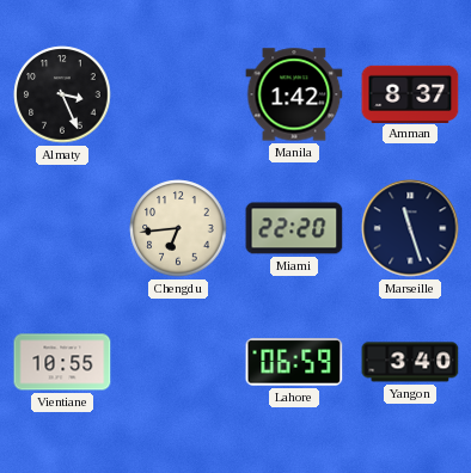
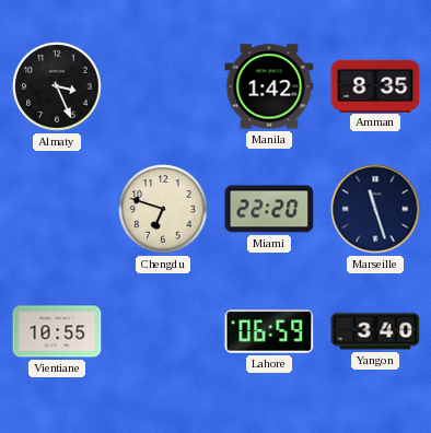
Amman: 8:37 -> 8:35
Chengdu: 6:44 -> 6:48
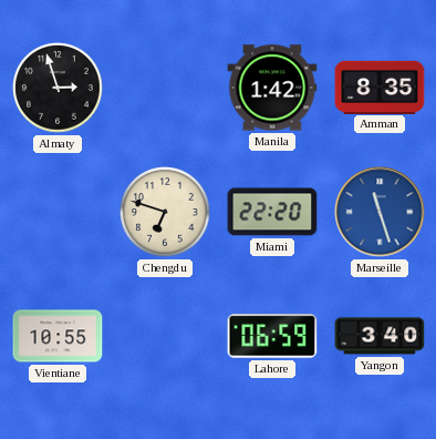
Almaty: 3:26 -> 2:57
Marseille dial: navy -> blue
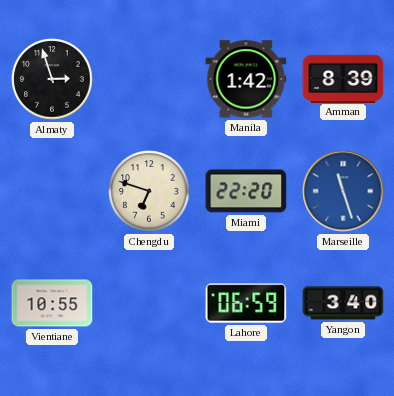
Amman: 8:35 -> 8:39
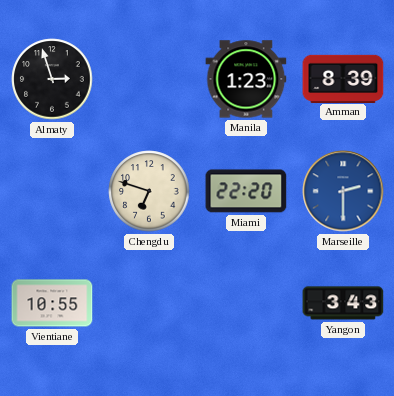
Manila: 1:42 -> 1:23
Marseille: 11:27 -> 2:30
Lahore: 06:59 -> none
Yangon: 3:40 -> 3:43
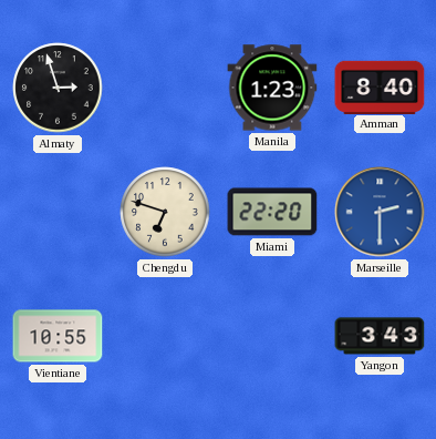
Amman: 8:39 -> 8:40
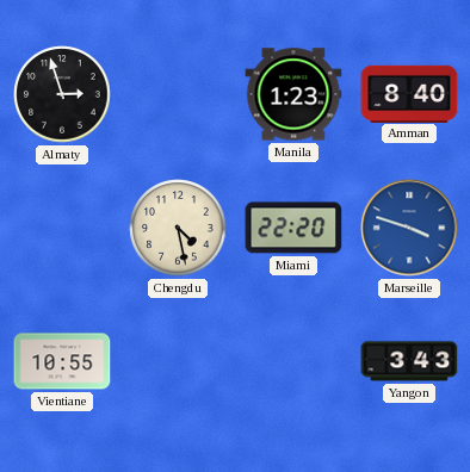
Chengdu: 6:48 -> 4:28
Marseille: 2:30 -> 3:48
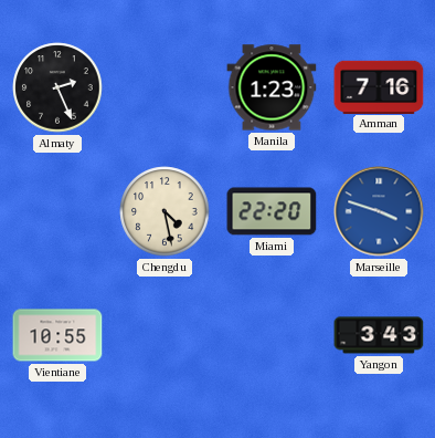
Almaty: 2:57 -> 2:26
Amman: 8:40 -> 7:16
